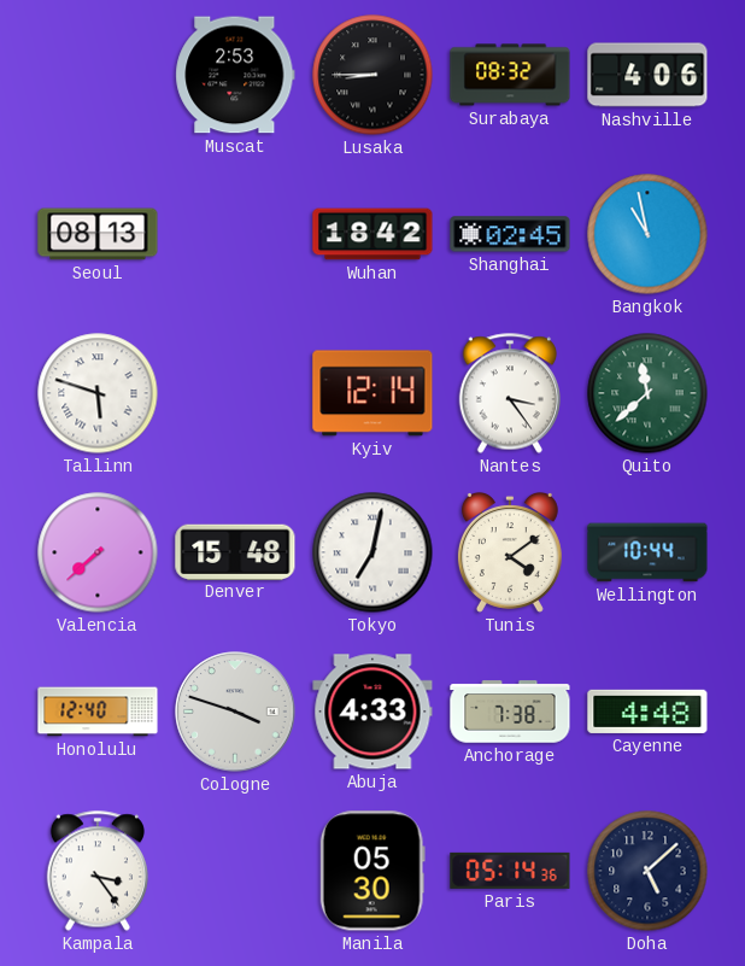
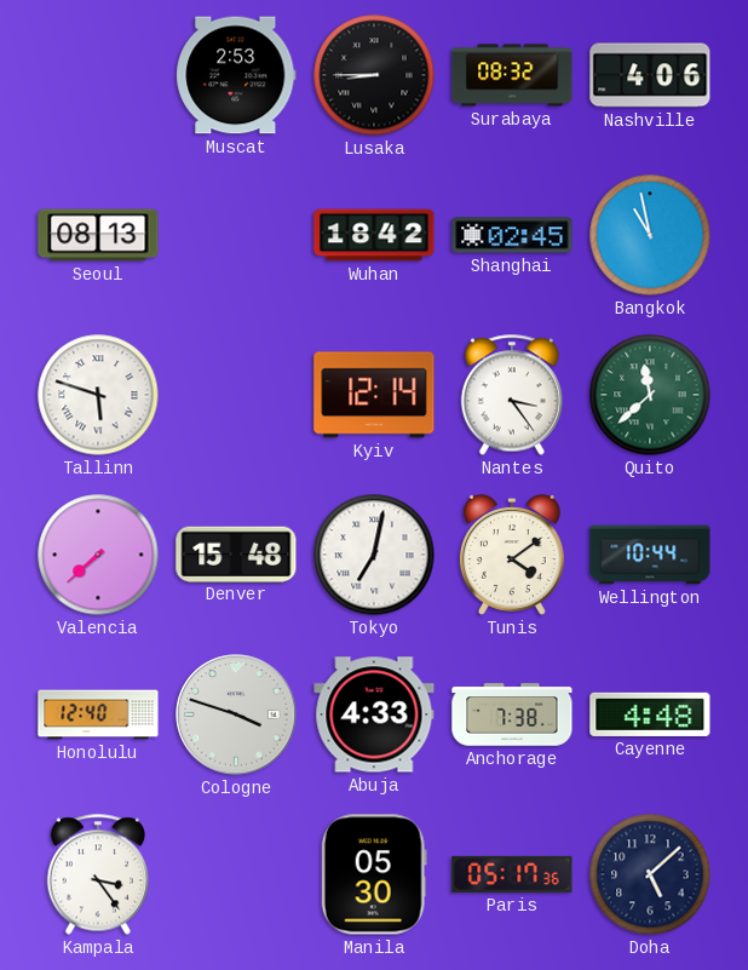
Paris: 05:14 -> 05:17
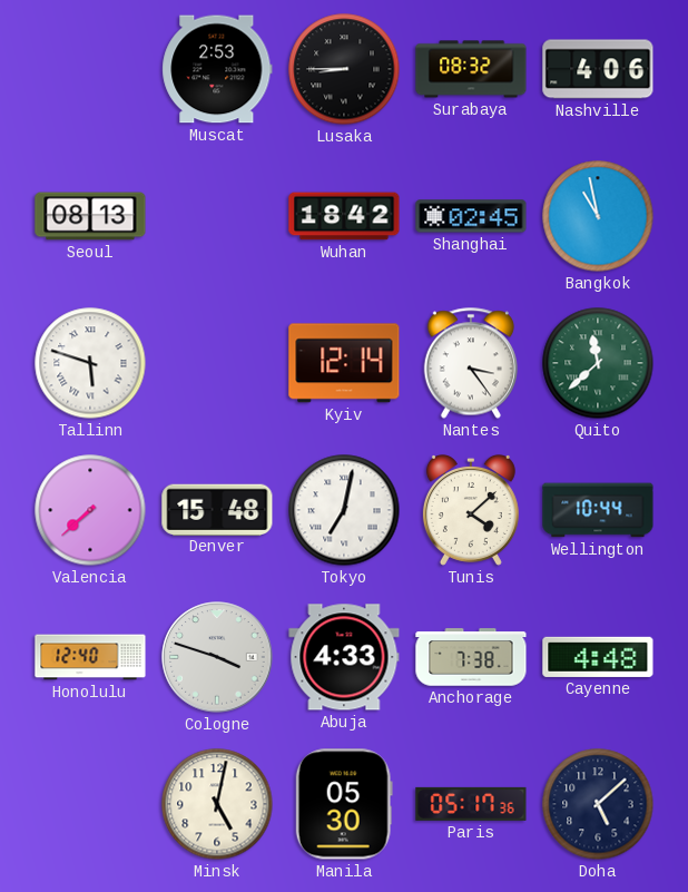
Tunis: 4:09 -> 4:08
Kampala: 3:24 -> none
Minsk: none -> 5:02
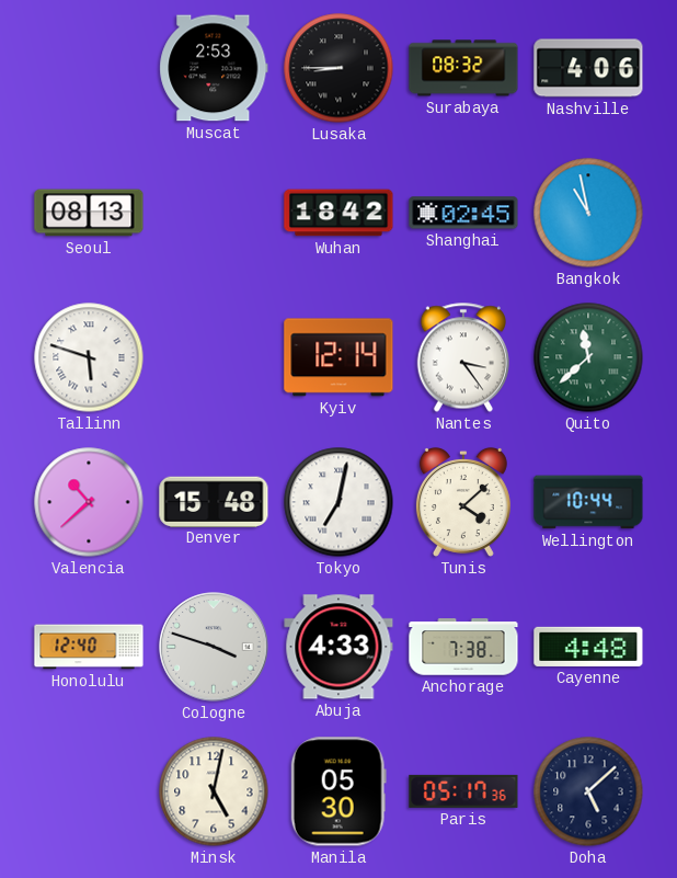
Valencia: 7:38 -> 10:38
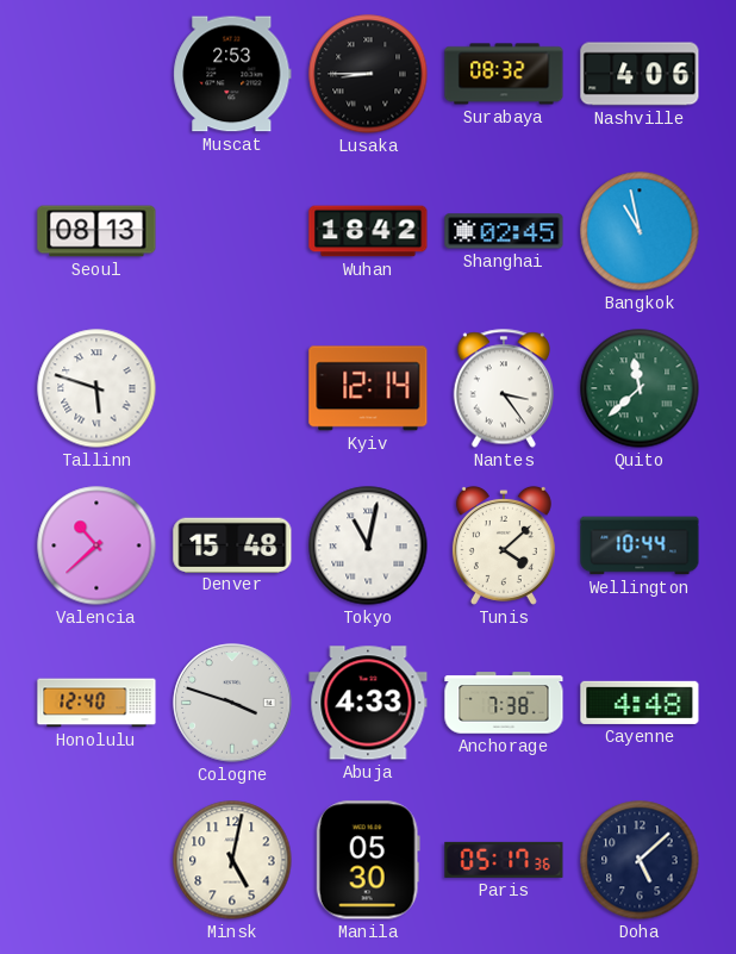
Tokyo: 7:02 -> 11:02
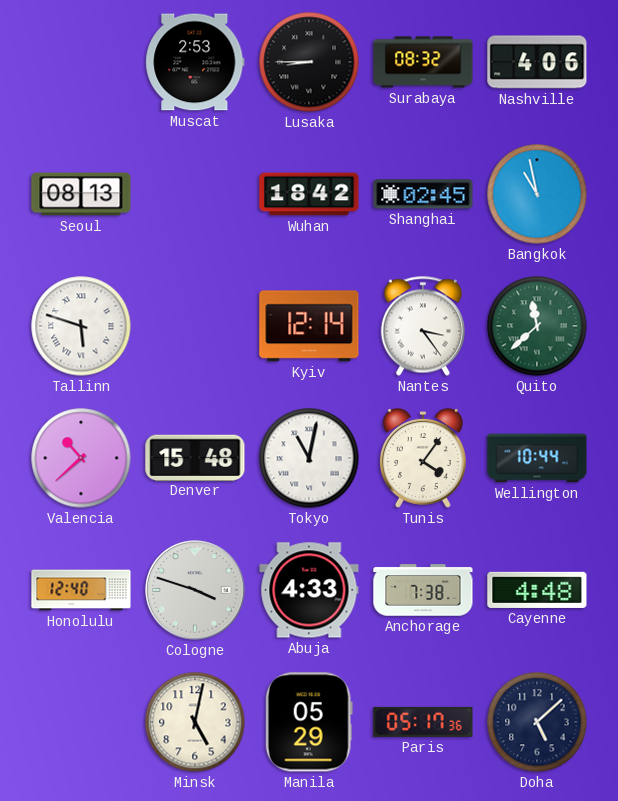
Tunis: 4:08 -> 4:06
Manila: 05:30 -> 05:29
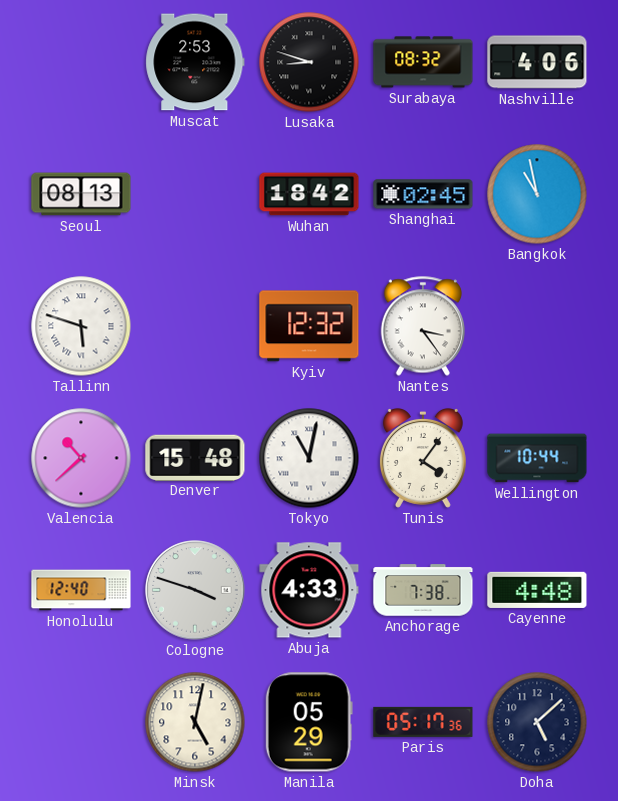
Lusaka: 8:45 -> 8:48
Kyiv: 12:14 -> 12:32
Quito: 11:38 -> none
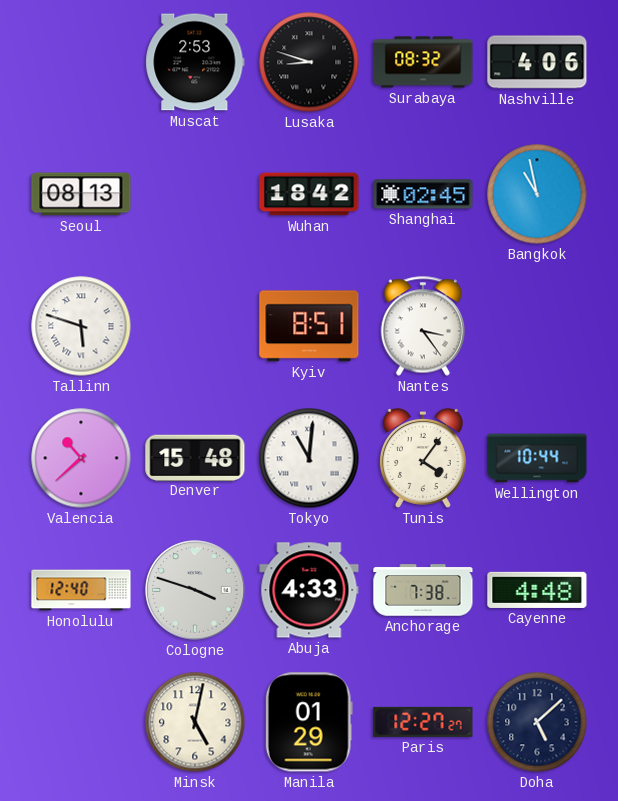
Kyiv: 12:32 -> 8:51
Tokyo: 11:02 -> 11:01
Manila: 05:29 -> 01:29
Paris: 05:17 -> 12:27
